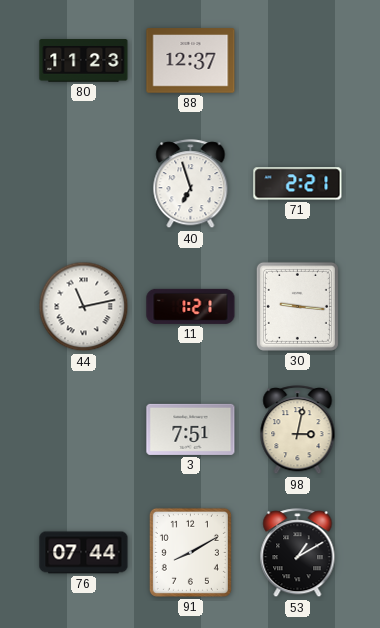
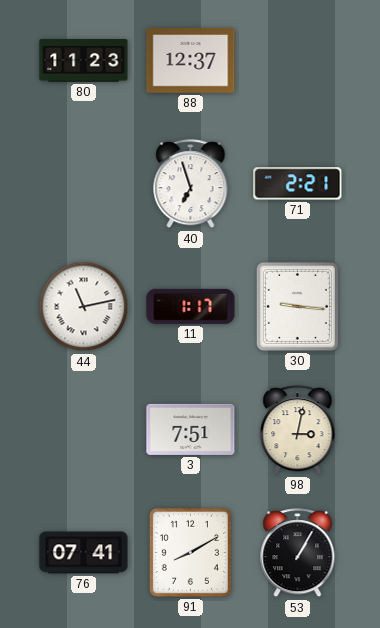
11: 1:21 -> 1:17
76: 07:44 -> 07:41
53: 1:10 -> 1:05
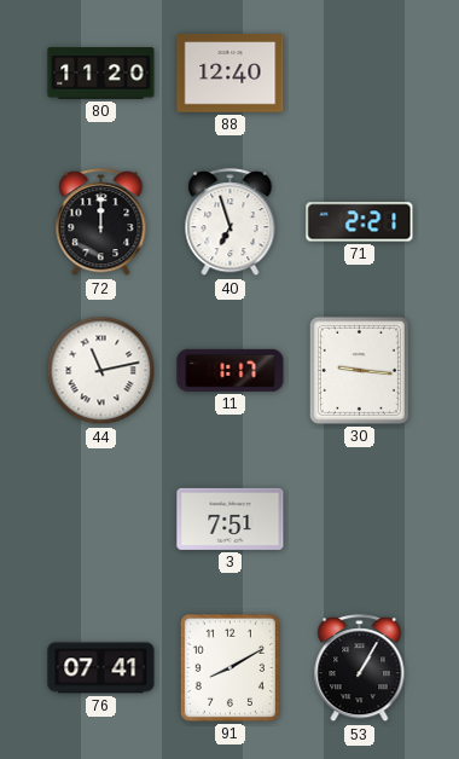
80: 11:23 -> 11:20
88: 12:37 -> 12:40
72: none -> 12:00
98: 3:02 -> none
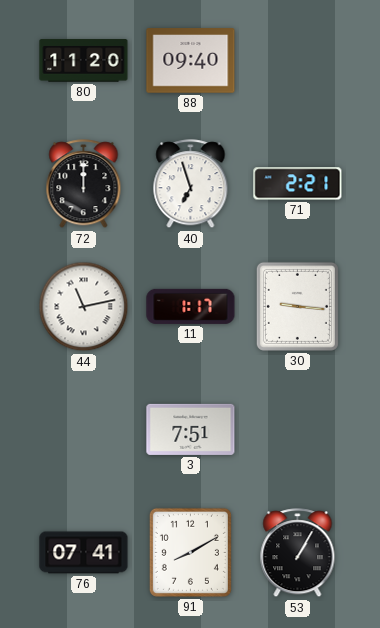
88: 12:40 -> 09:40
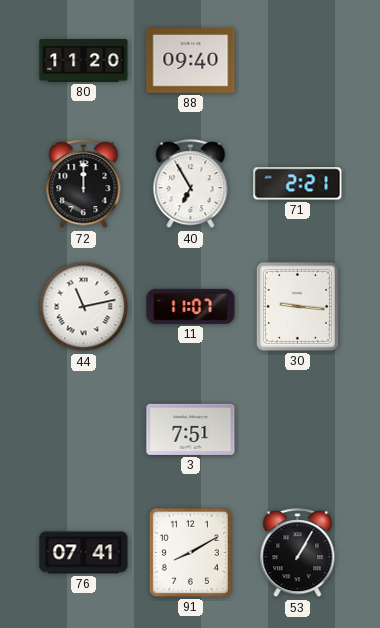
40: 6:57 -> 6:55
11: 1:17 -> 11:07
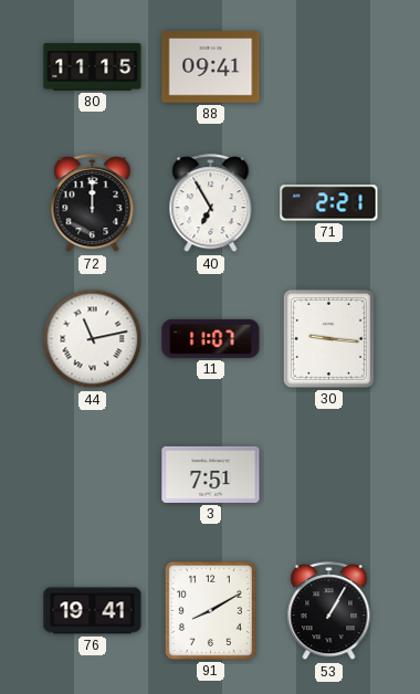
80: 11:20 -> 11:15
88: 09:40 -> 09:41
76: 07:41 -> 19:41
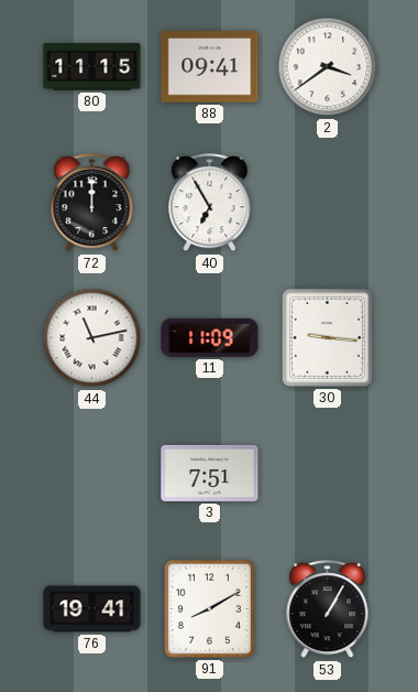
2: none -> 3:39
71: 2:21 -> none
11: 11:07 -> 11:09
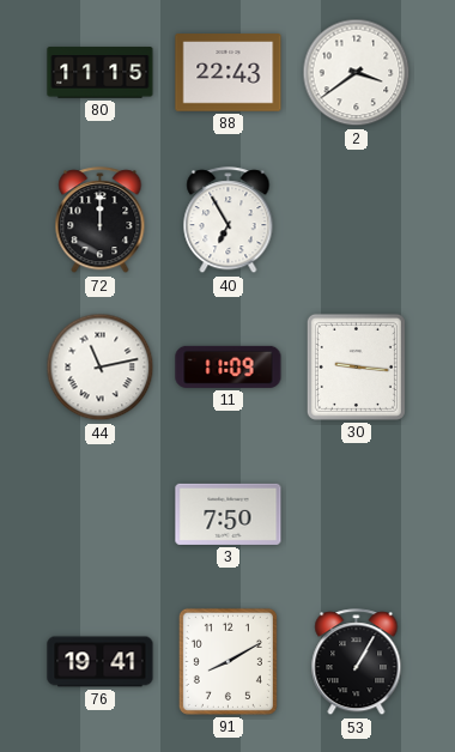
88: 09:41 -> 22:43
3: 7:51 -> 7:50
